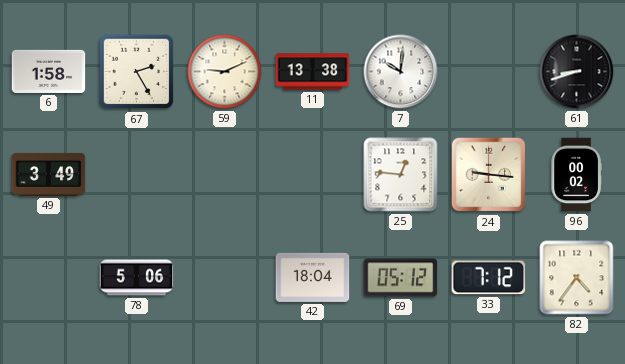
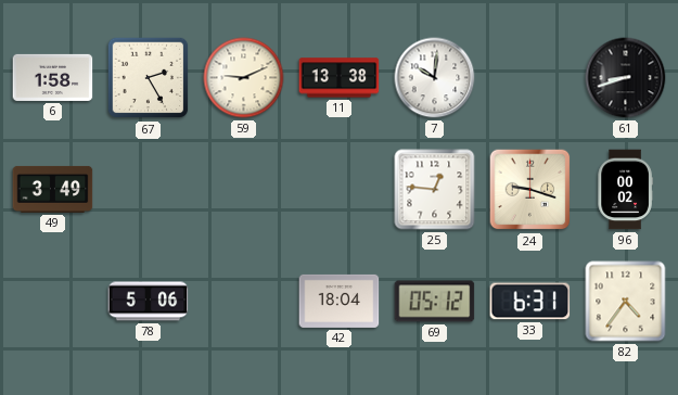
24: 9:16 -> 9:18
33: 7:12 -> 6:31
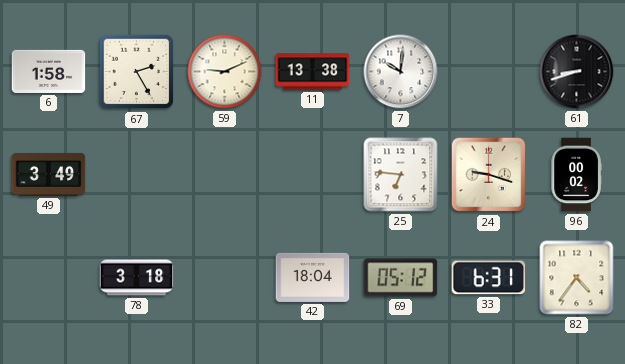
25: 12:46 -> 6:46
78: 5:06 -> 3:18
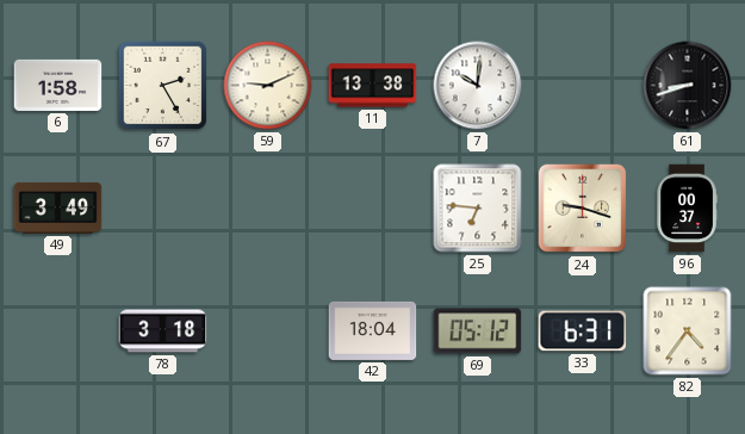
96: 00:02 -> 00:37
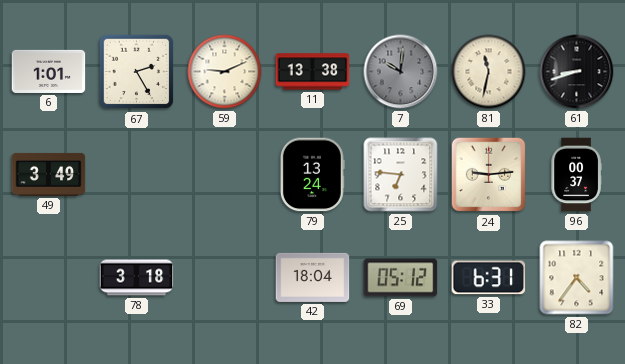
6: 1:58 -> 1:01
7 dial: white -> grey
81: none -> 11:32
79: none -> 13:24
24: 9:18 -> 9:14
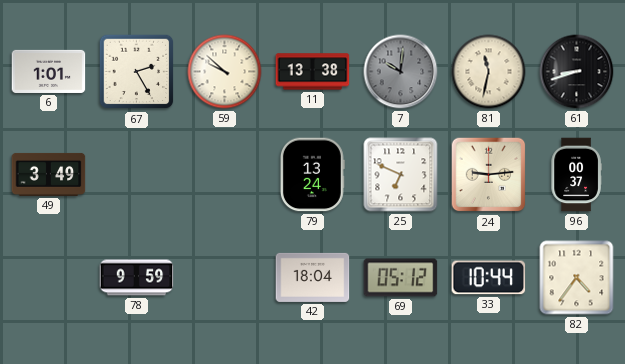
59: 9:11 -> 9:52
25: 6:46 -> 6:49
78: 3:18 -> 9:59
33: 6:31 -> 10:44
